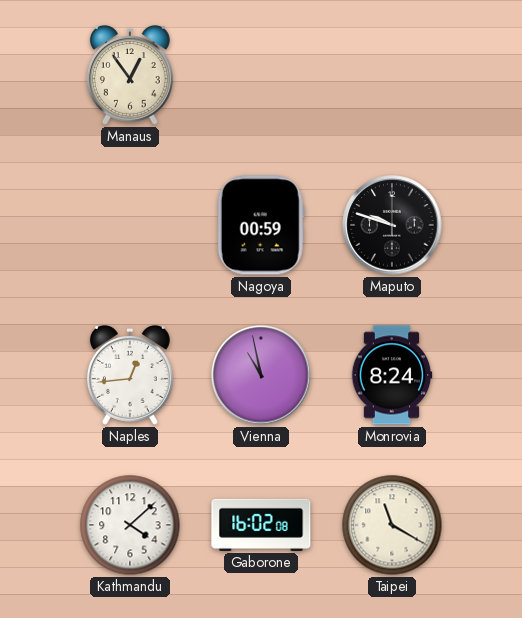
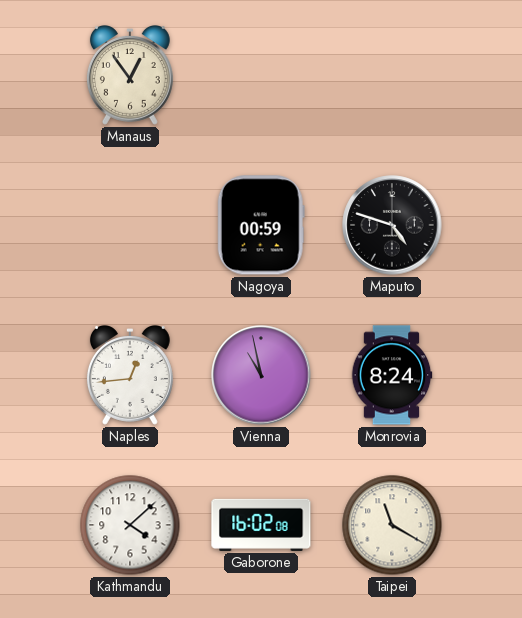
Maputo: 9:48 -> 4:48
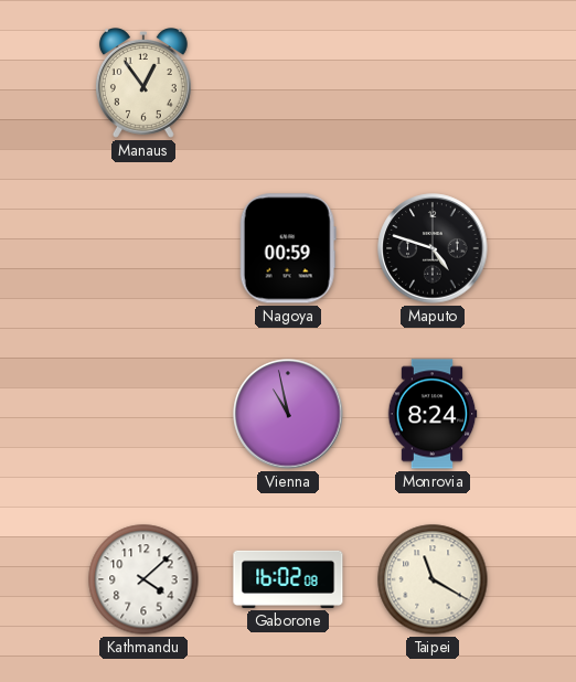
Naples: 12:44 -> none
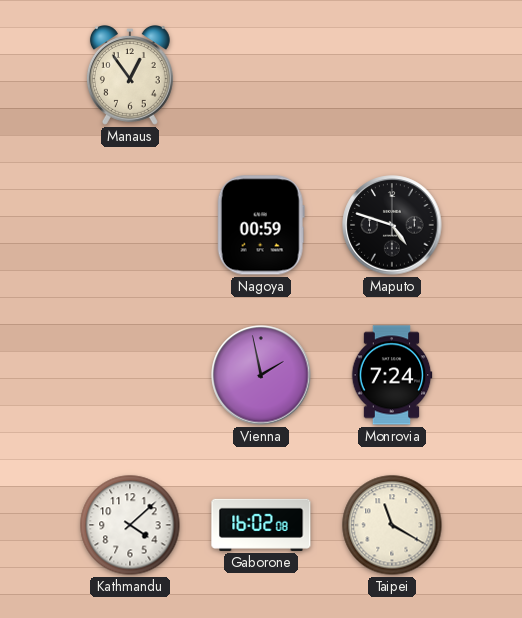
Vienna: 10:58 -> 1:58
Monrovia: 8:24 -> 7:24
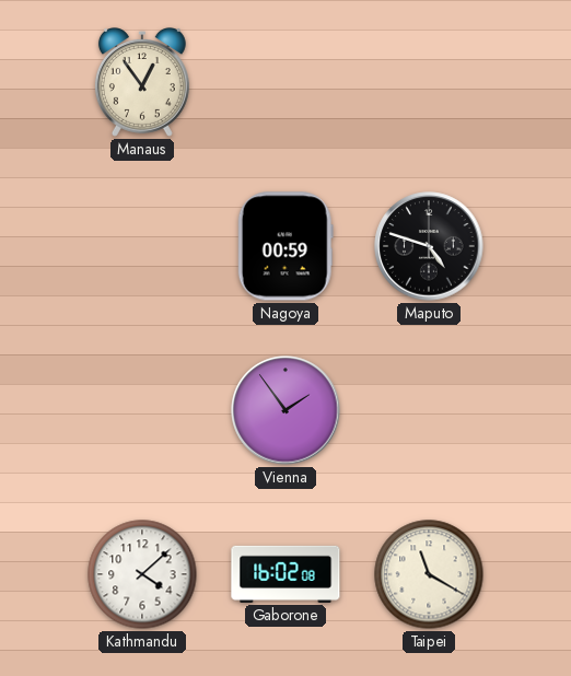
Vienna: 1:58 -> 1:54
Monrovia: 7:24 -> none
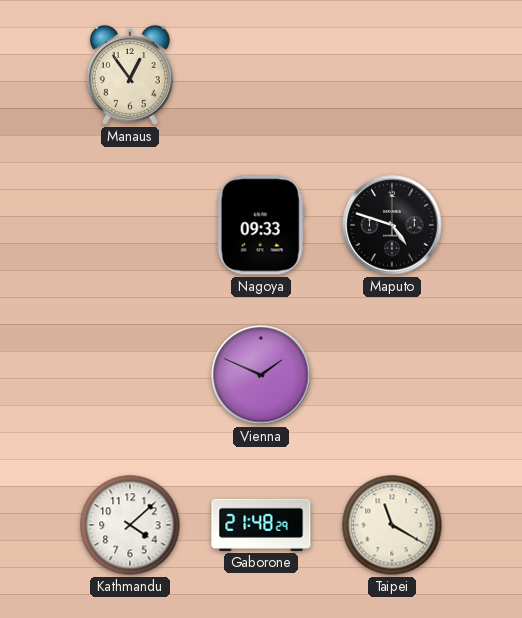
Nagoya: 00:59 -> 09:33
Vienna: 1:54 -> 1:49
Gaborone: 16:02 -> 21:48
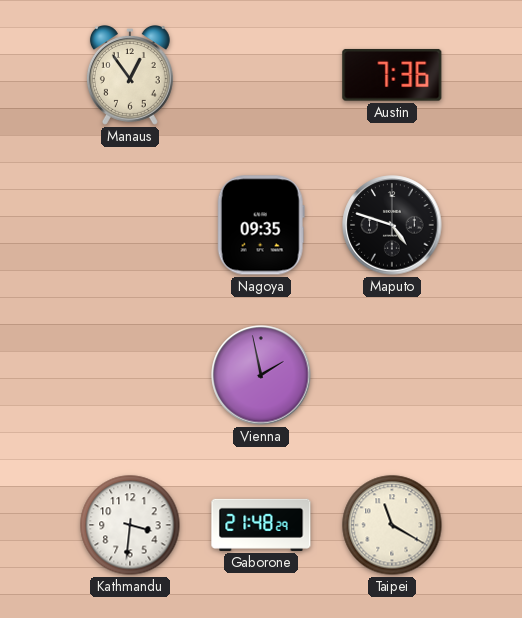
Austin: none -> 7:36
Nagoya: 09:33 -> 09:35
Vienna: 1:49 -> 1:58
Kathmandu: 4:08 -> 3:31
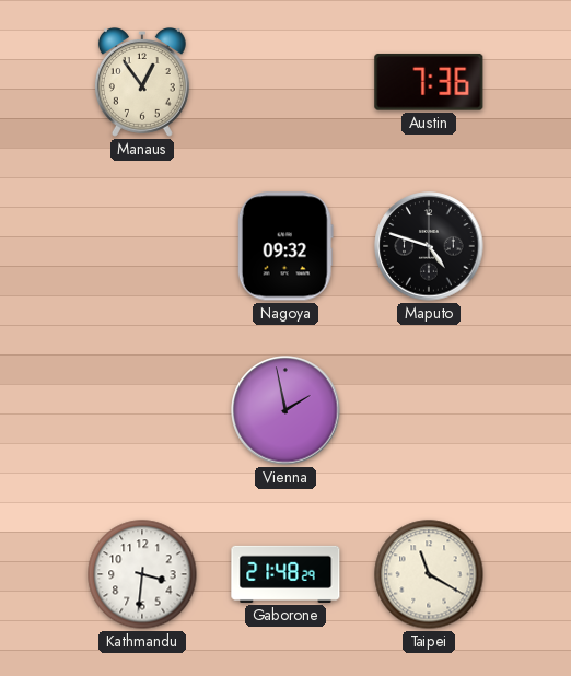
Nagoya: 09:35 -> 09:32
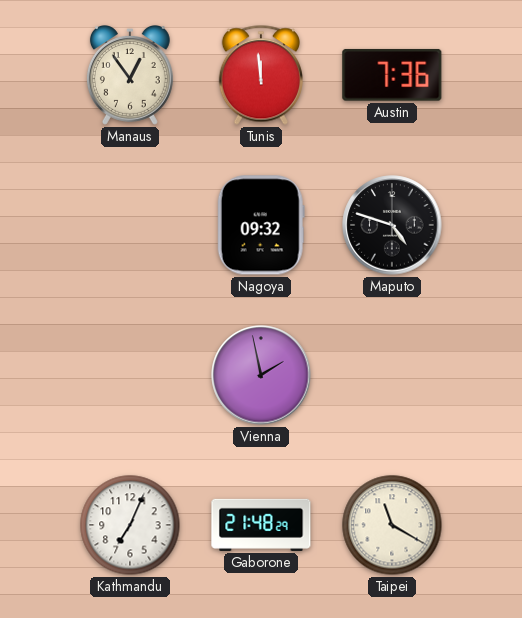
Tunis: none -> 11:59
Kathmandu: 3:31 -> 7:04
